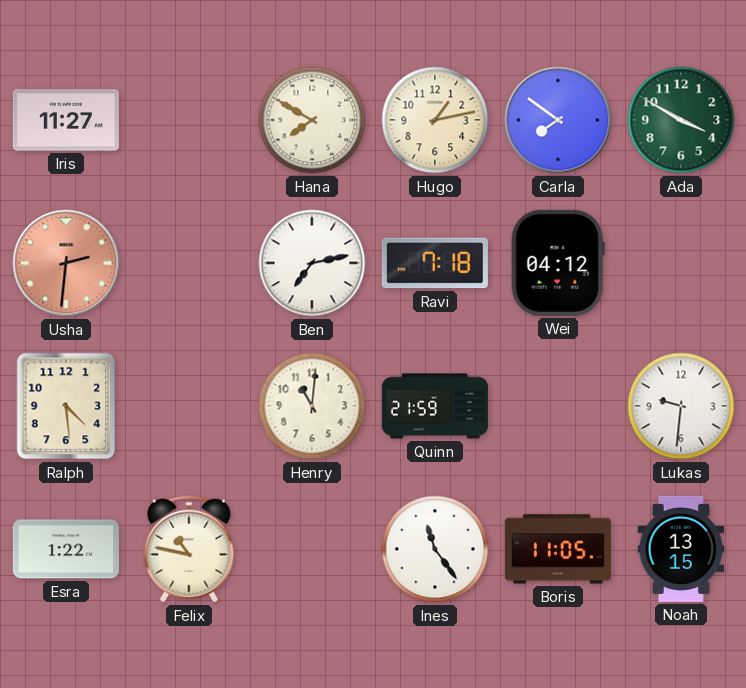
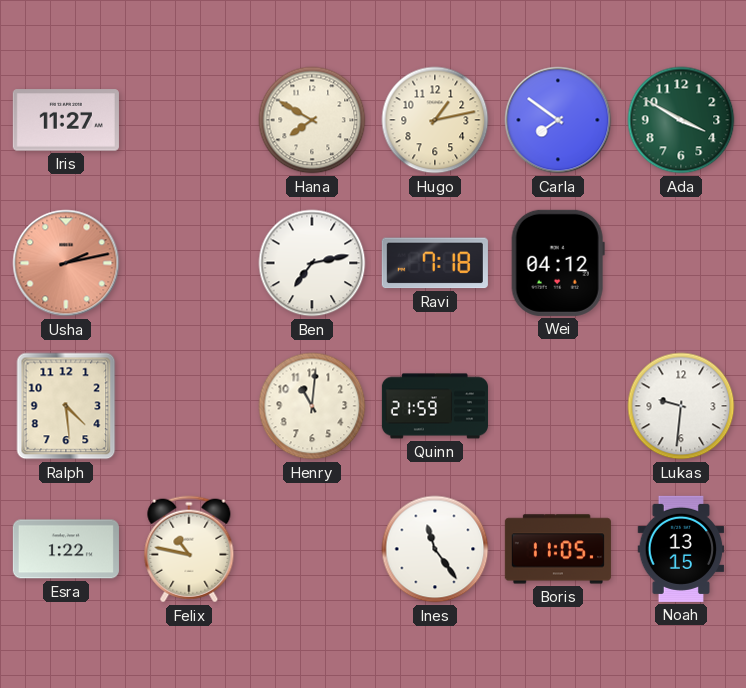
Usha: 2:31 -> 2:13
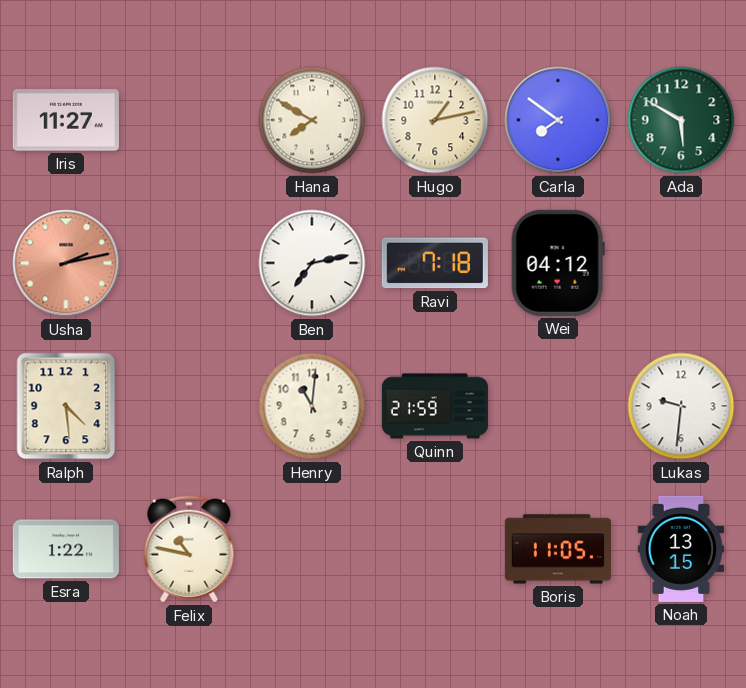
Ada: 3:50 -> 5:50
Ines: 11:24 -> none
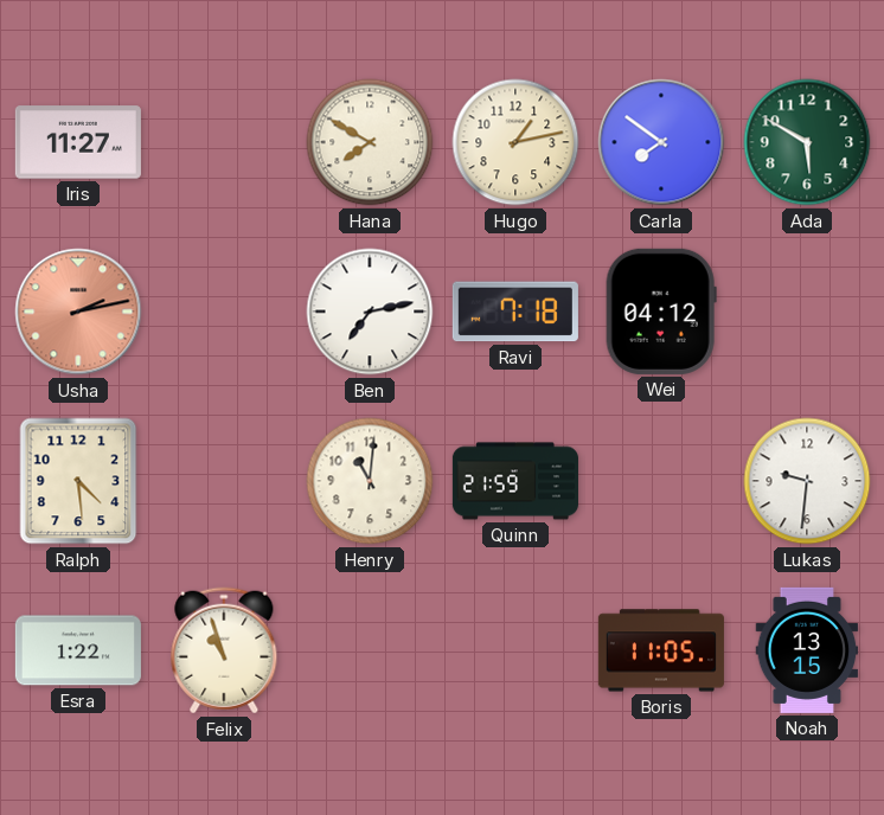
Felix: 10:47 -> 10:57
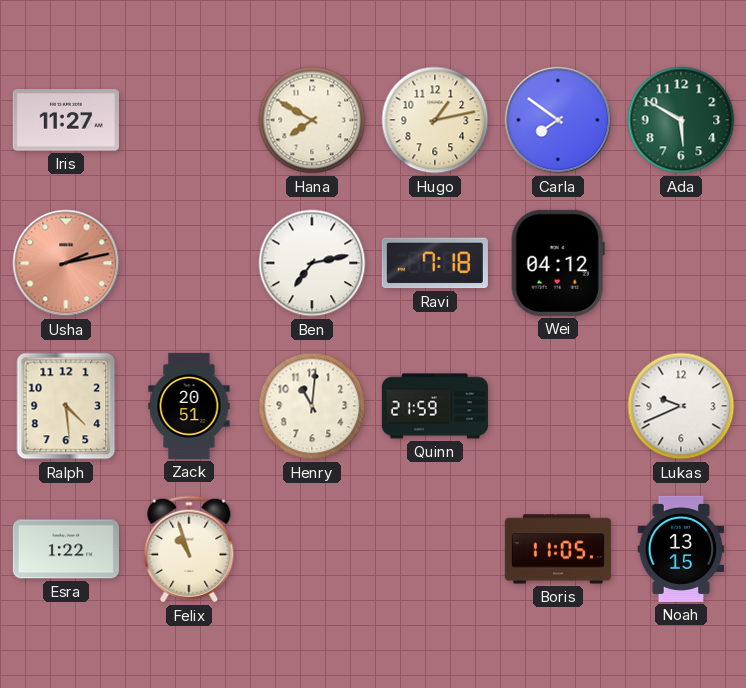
Zack: none -> 20:51
Lukas: 9:31 -> 9:41
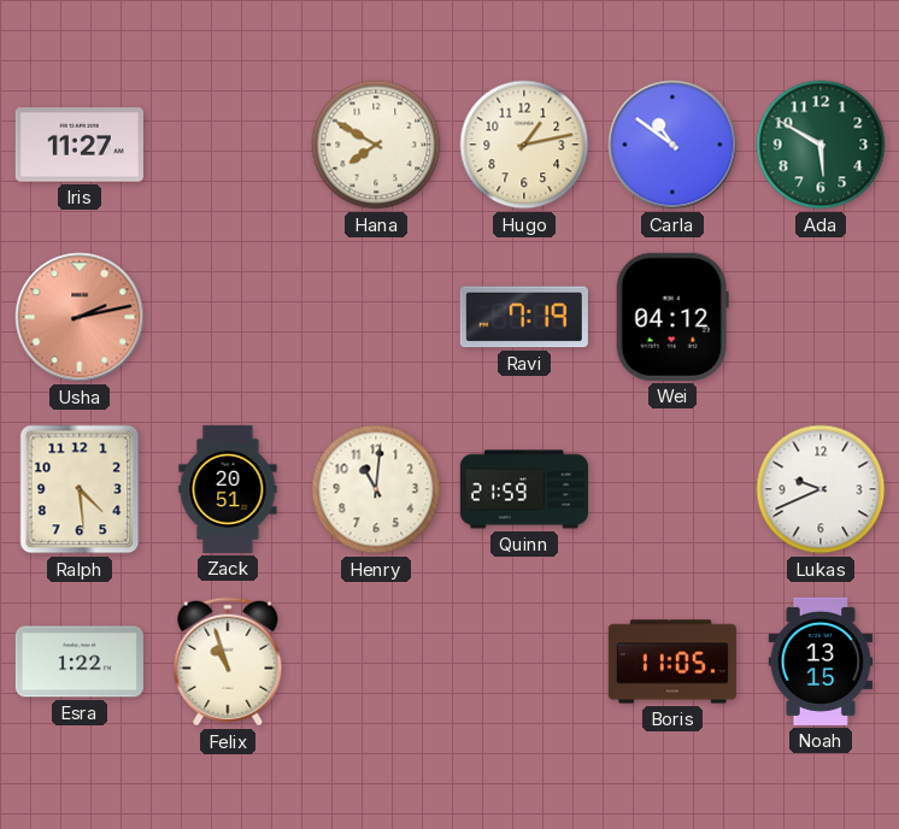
Carla: 7:51 -> 10:51
Ben: 7:13 -> none
Ravi: 7:18 -> 7:19
